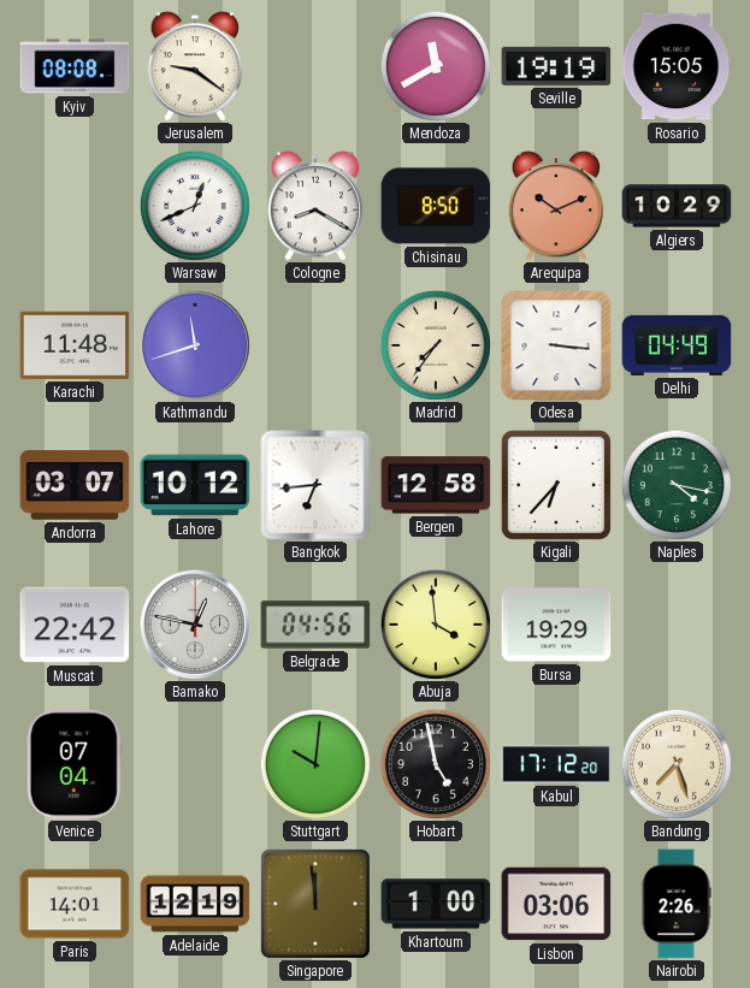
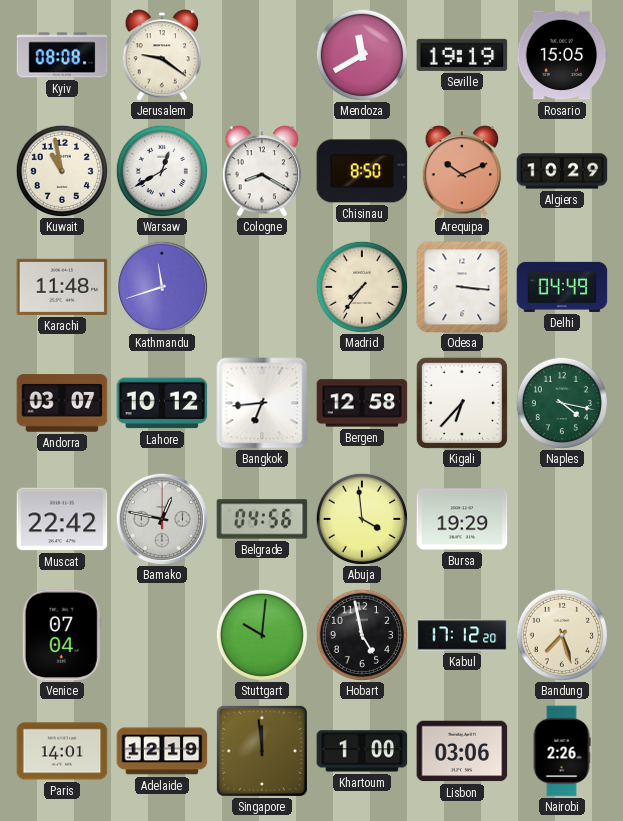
Kuwait: none -> 10:58
Warsaw: 12:41 -> 12:40
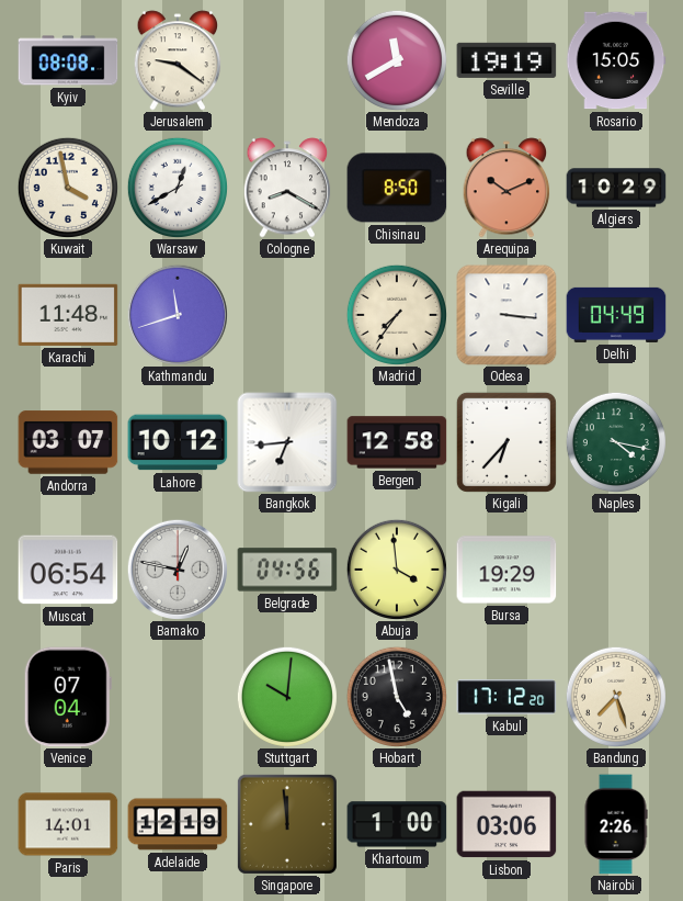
Kuwait: 10:58 -> 3:58
Muscat: 22:42 -> 06:54
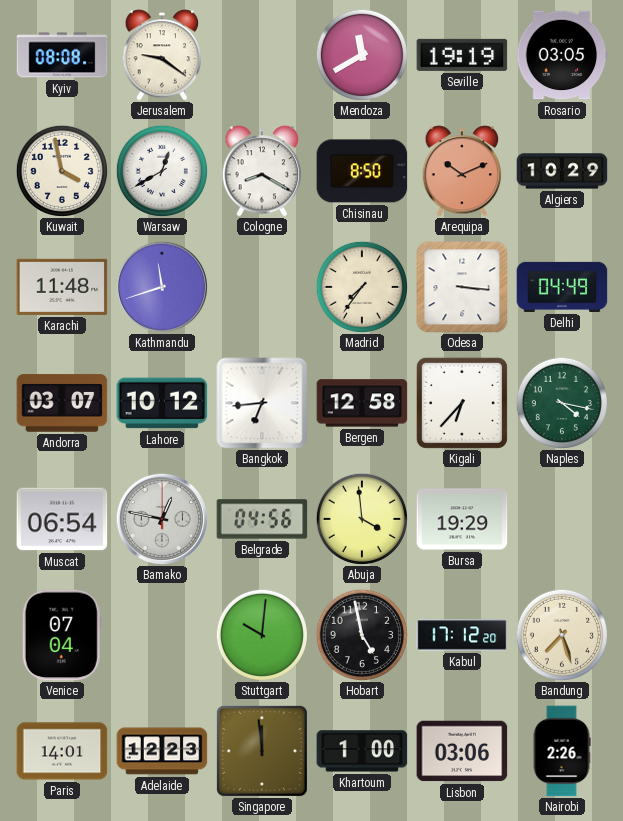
Rosario: 15:05 -> 03:05
Adelaide: 12:19 -> 12:23
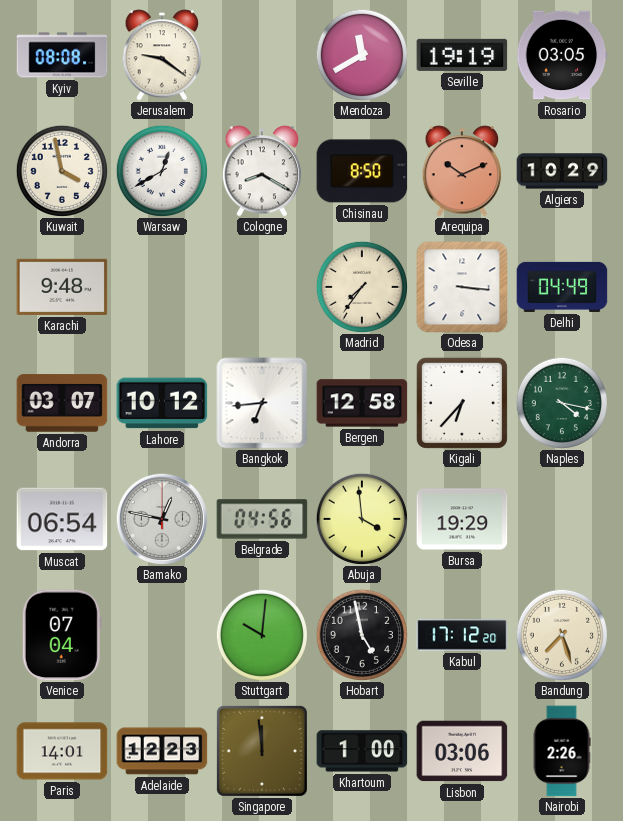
Karachi: 11:48 -> 9:48
Kathmandu: 11:42 -> none
